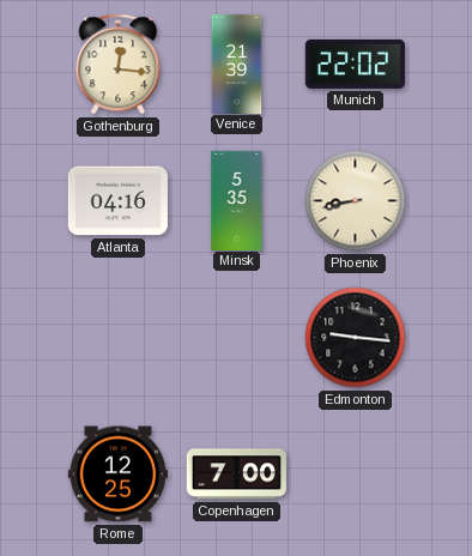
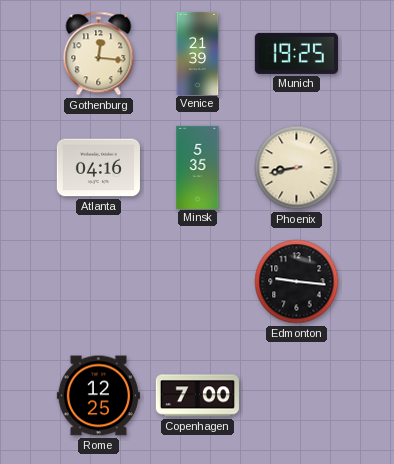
Munich: 22:02 -> 19:25
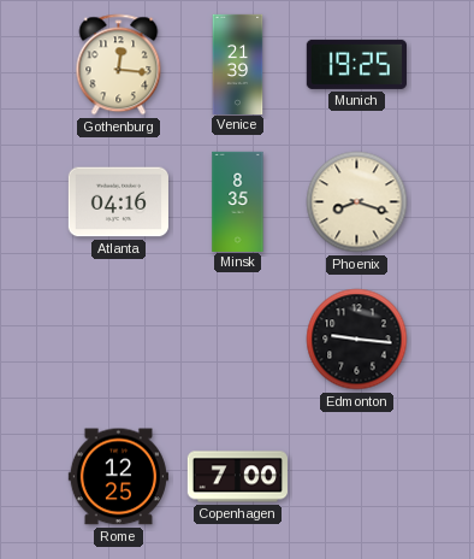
Minsk: 5:35 -> 8:35
Phoenix: 8:43 -> 8:18
